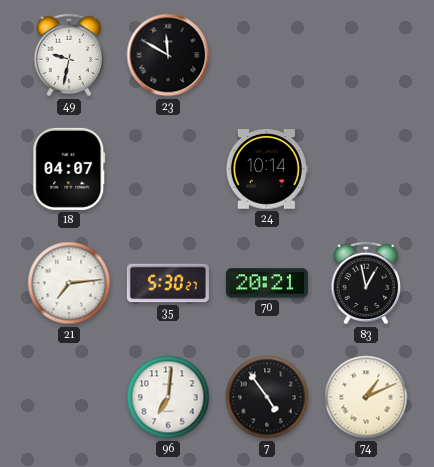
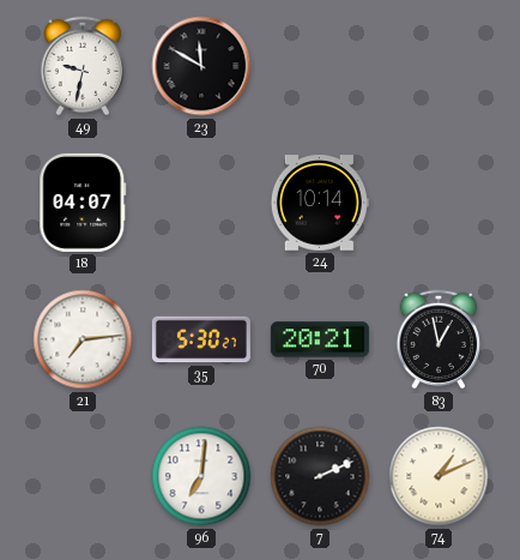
7: 4:54 -> 2:11
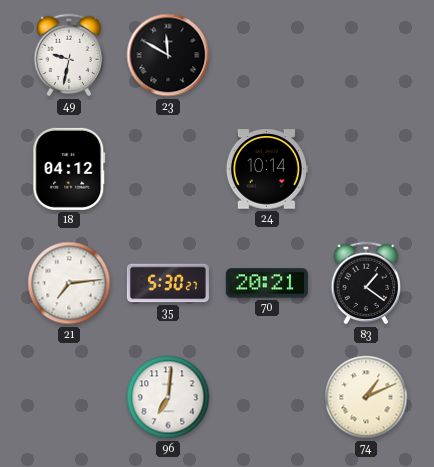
18: 04:07 -> 04:12
83: 12:58 -> 1:21
7: 2:11 -> none
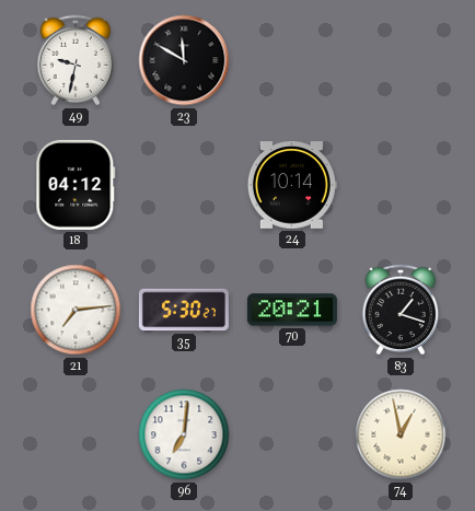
83: 1:21 -> 1:18
74: 1:11 -> 12:58
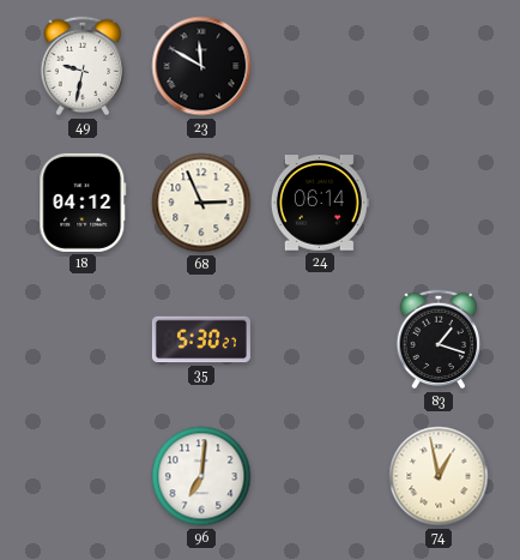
68: none -> 2:56
24: 10:14 -> 06:14
21: 7:14 -> none
70: 20:21 -> none
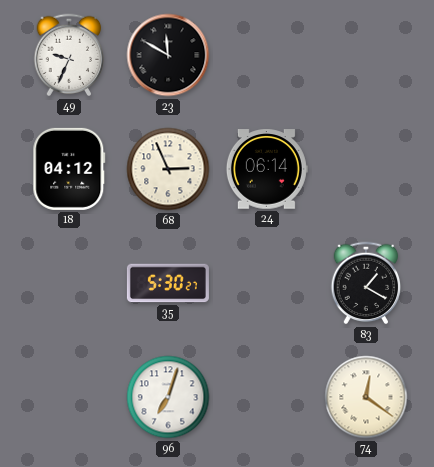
49: 9:32 -> 9:34
83: 1:18 -> 1:20
96: 7:01 -> 7:03
74: 12:58 -> 12:21
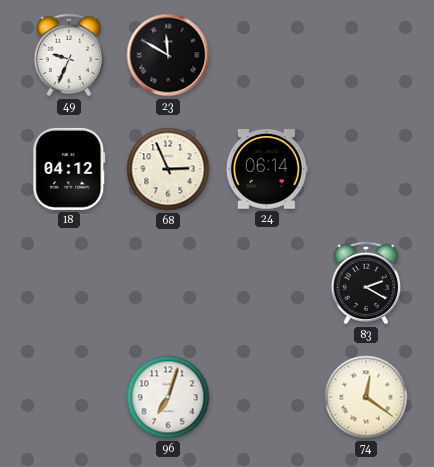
35: 5:30 -> none
83: 1:20 -> 2:20
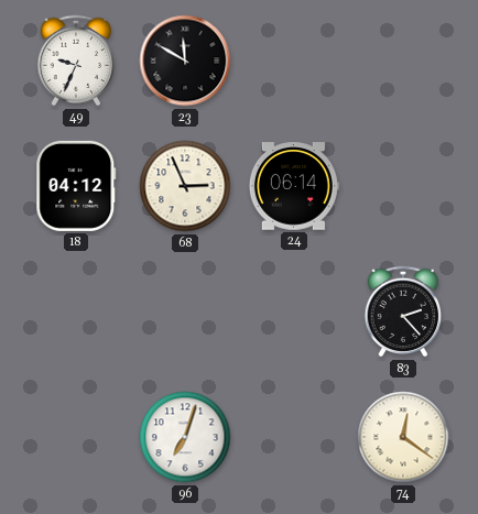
83: 2:20 -> 2:23
